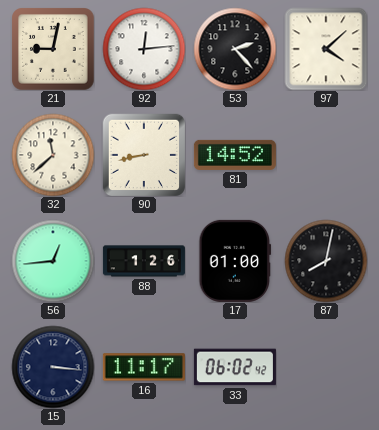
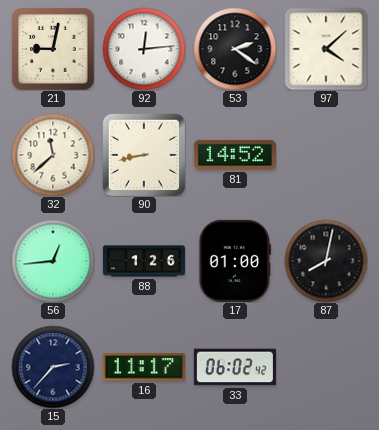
53: 2:23 -> 2:21
15: 3:16 -> 2:37
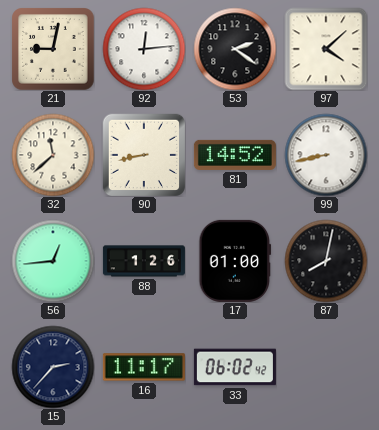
99: none -> 8:43
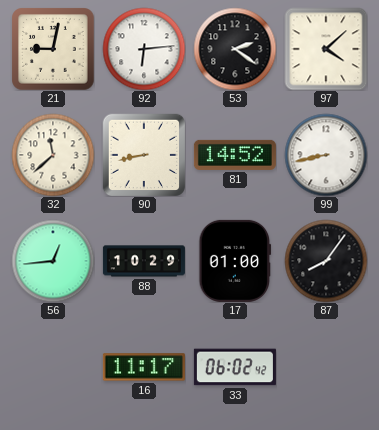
92: 12:14 -> 6:14
88: 1:26 -> 10:29
87: 8:02 -> 8:06
15: 2:37 -> none
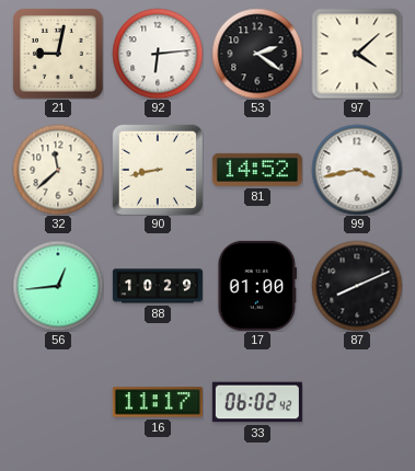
99: 8:43 -> 3:43
87: 8:06 -> 8:11
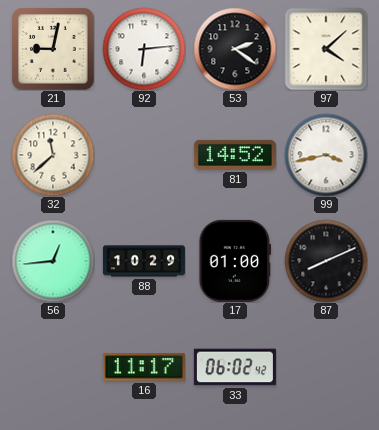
90: 8:43 -> none
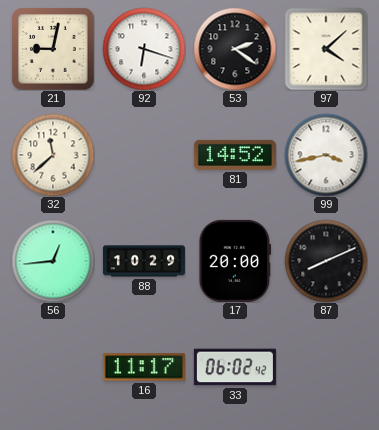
92: 6:14 -> 6:18
17: 01:00 -> 20:00
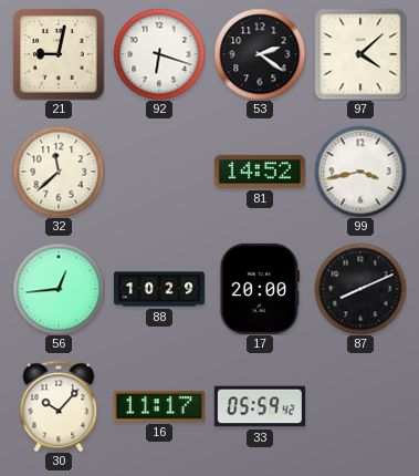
30: none -> 10:07
33: 06:02 -> 05:59
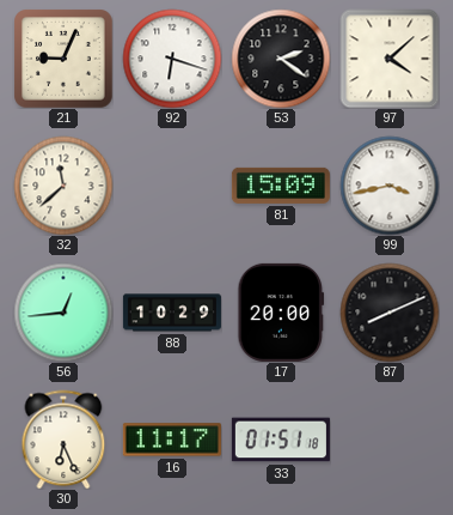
21: 9:02 -> 9:04
81: 14:52 -> 15:09
30: 10:07 -> 6:26
33: 05:59 -> 01:51
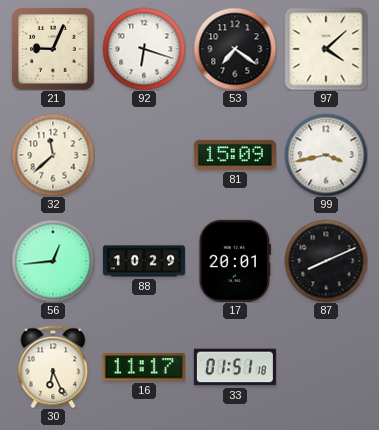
53: 2:21 -> 7:21
17: 20:00 -> 20:01
